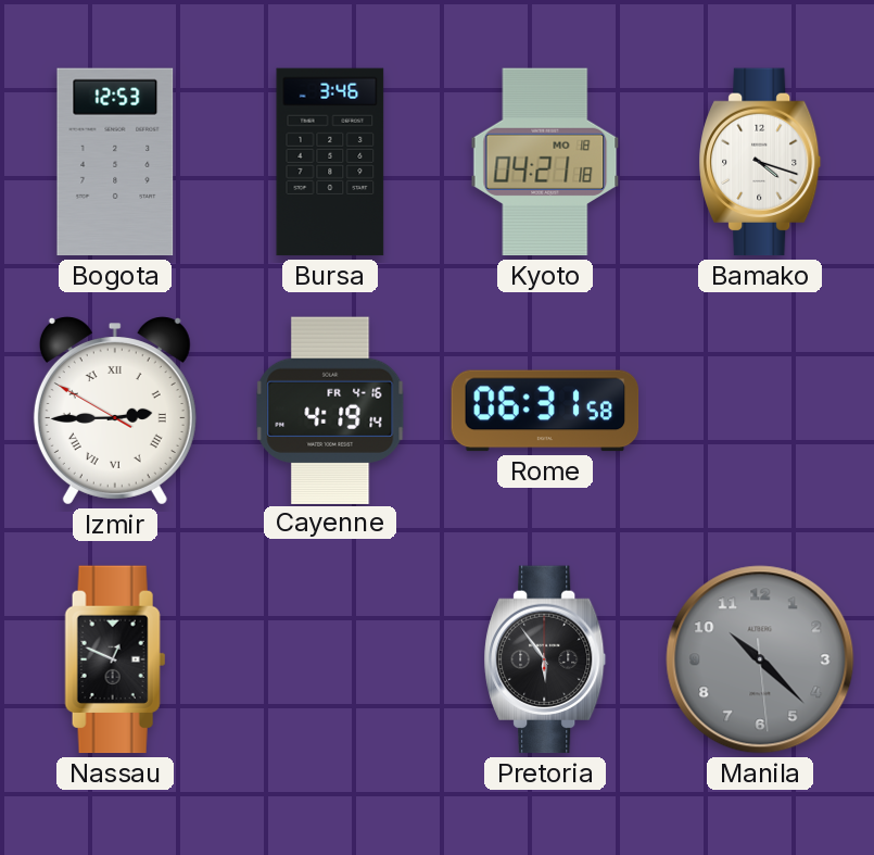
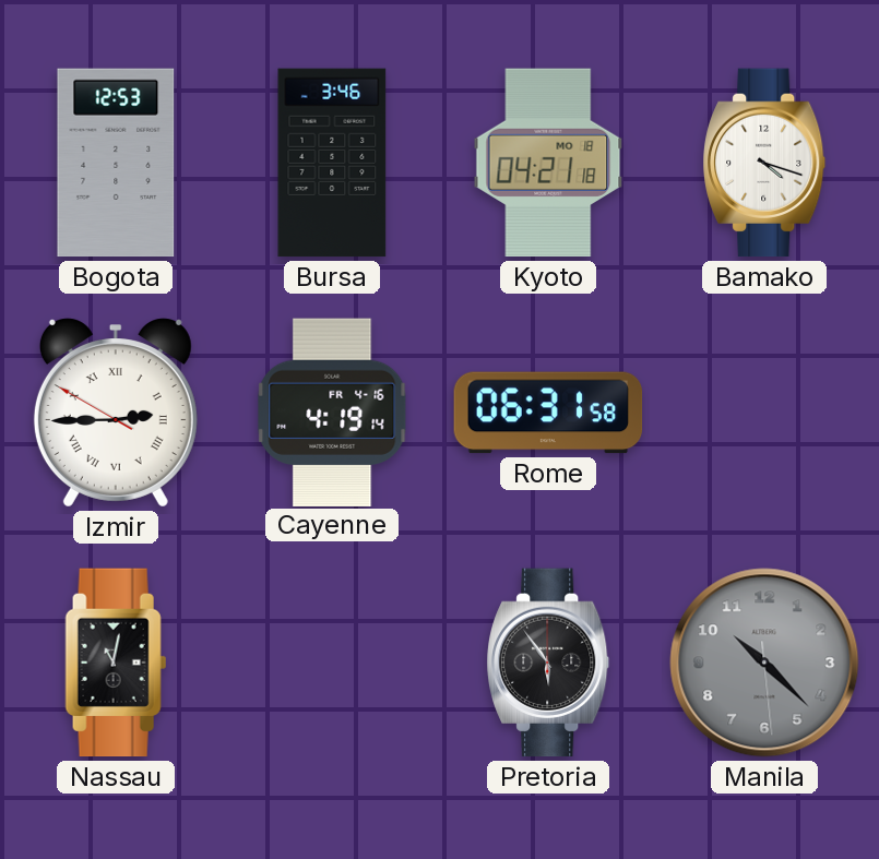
Nassau: 12:49 -> 11:02
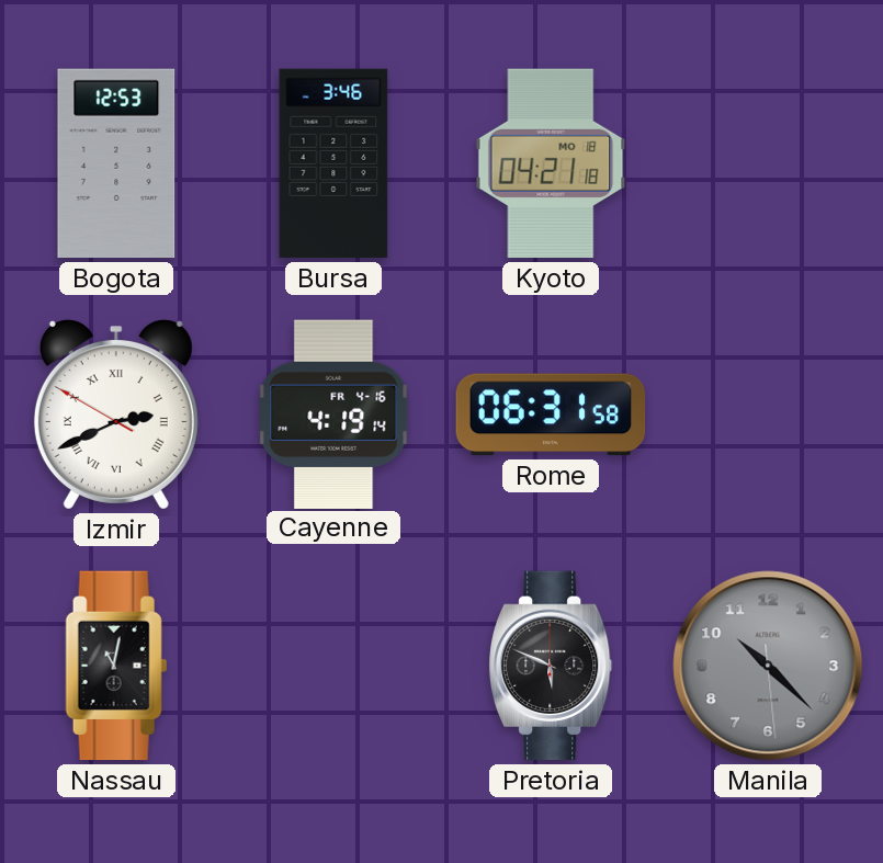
Bamako: 4:18 -> none
Izmir: 2:44 -> 2:40
Pretoria: 5:54 -> 5:49
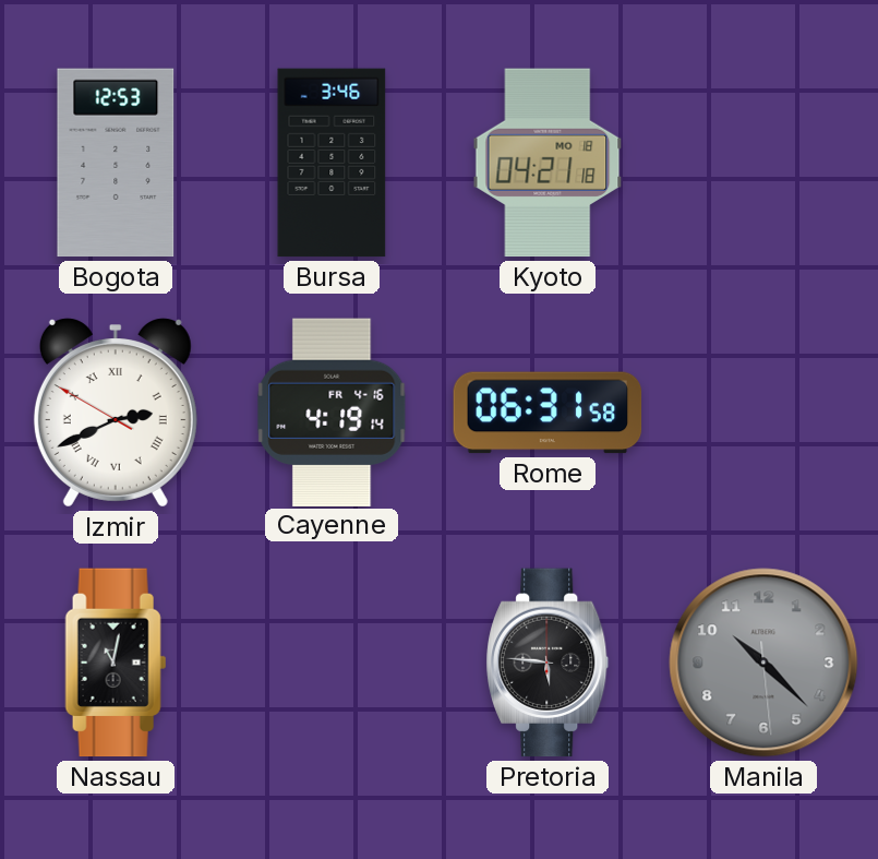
Pretoria: 5:49 -> 5:46
